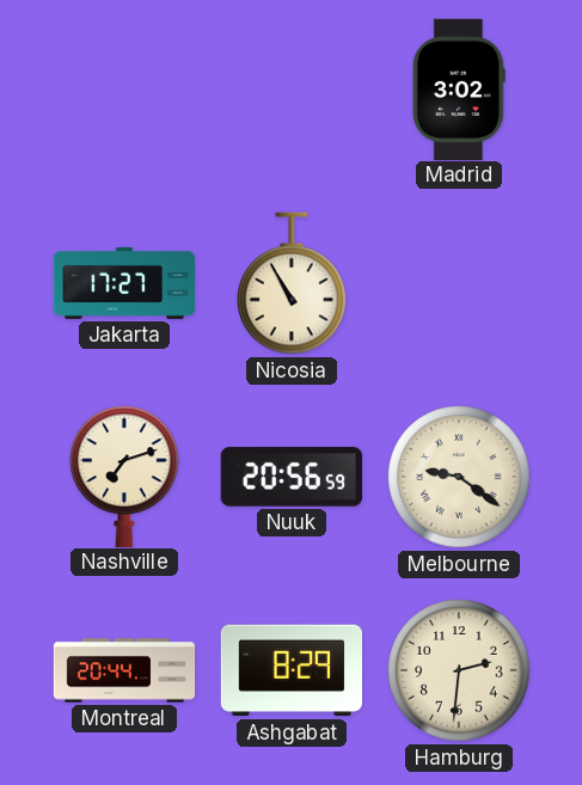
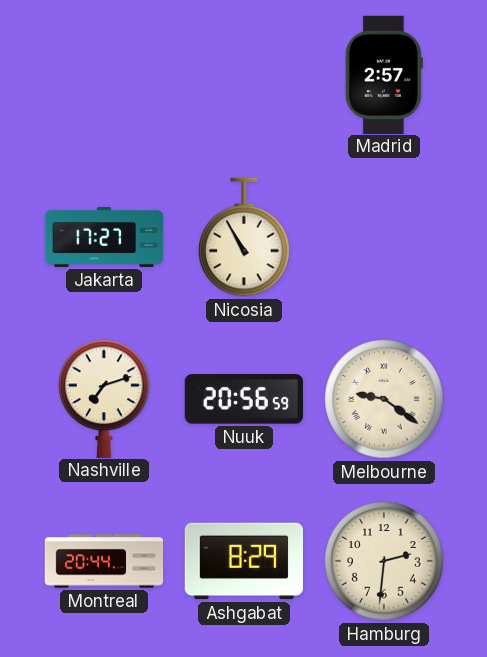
Madrid: 3:02 -> 2:57
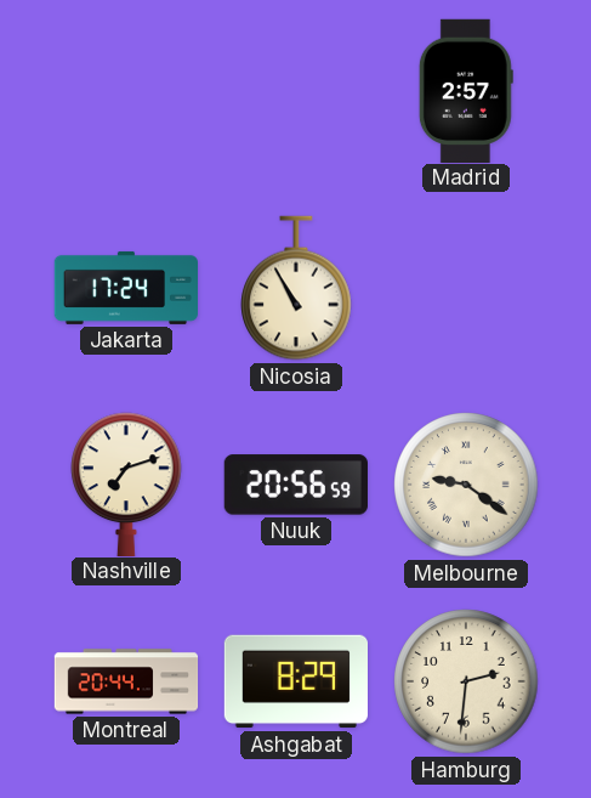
Jakarta: 17:27 -> 17:24
